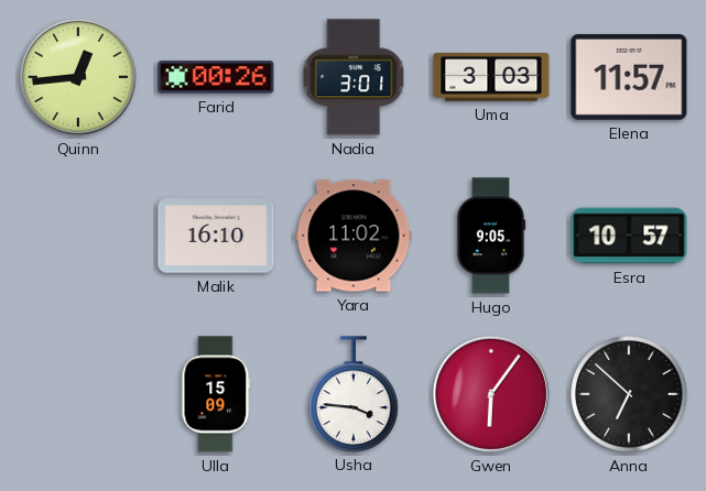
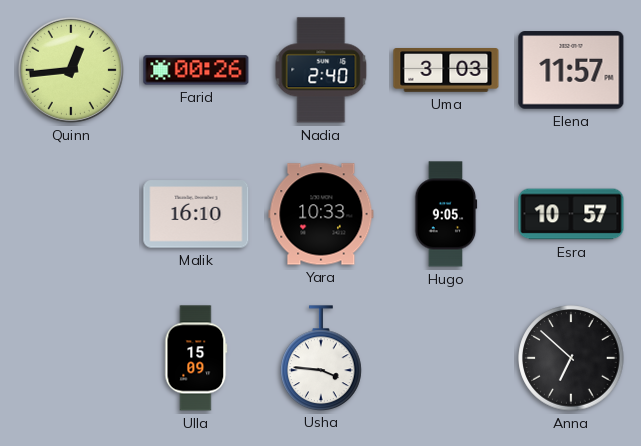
Nadia: 3:01 -> 2:40
Yara: 11:02 -> 10:33
Gwen: 6:06 -> none
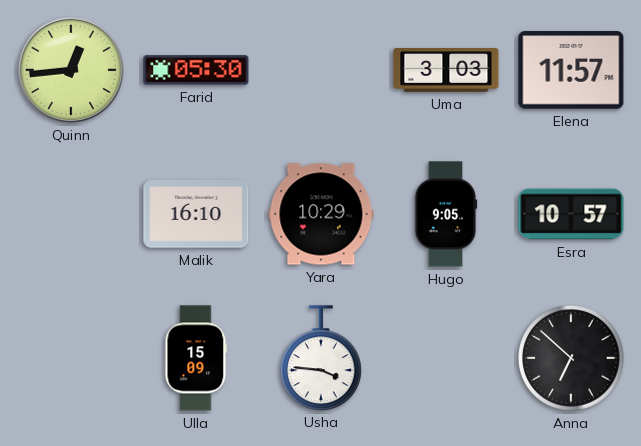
Farid: 00:26 -> 05:30
Nadia: 2:40 -> none
Yara: 10:33 -> 10:29
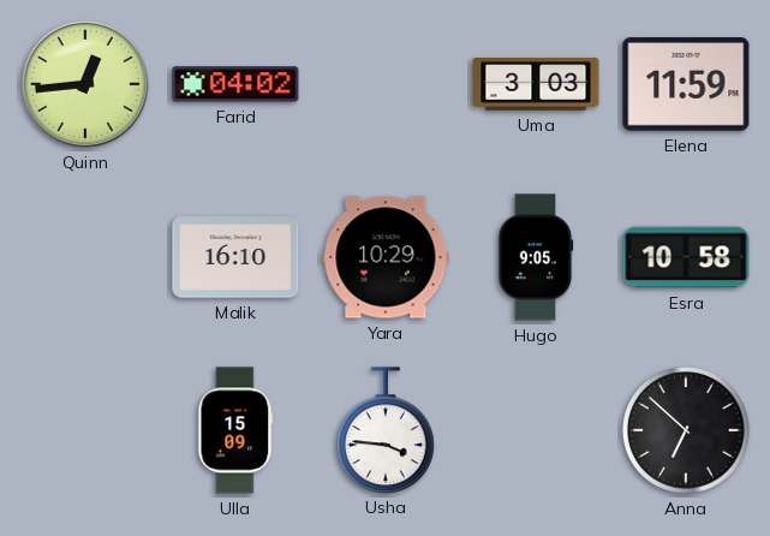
Farid: 05:30 -> 04:02
Elena: 11:57 -> 11:59
Esra: 10:57 -> 10:58
